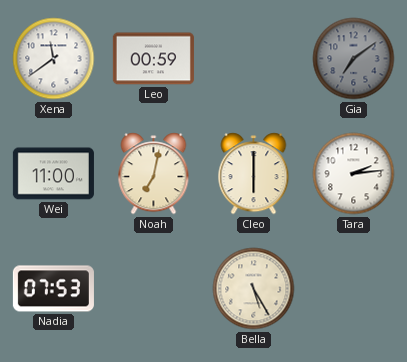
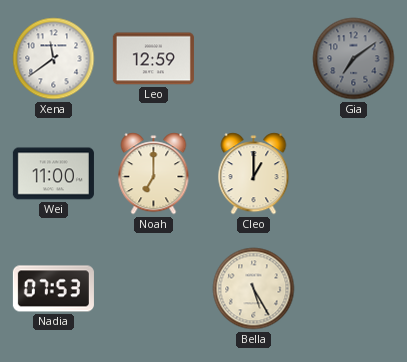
Leo: 00:59 -> 12:59
Noah: 7:02 -> 7:00
Cleo: 6:00 -> 1:00
Tara: 2:14 -> none
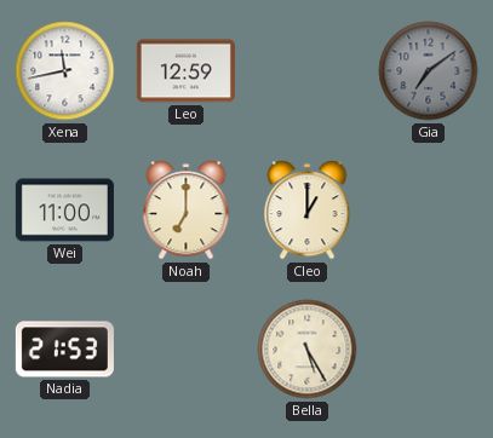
Xena: 11:39 -> 11:43
Nadia: 07:53 -> 21:53
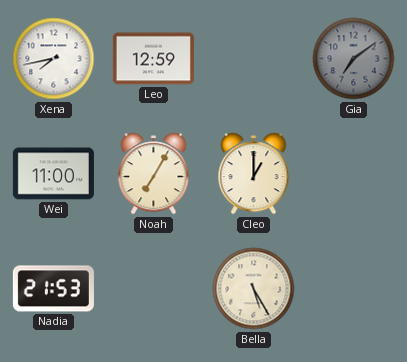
Xena: 11:43 -> 7:43
Noah: 7:00 -> 7:05
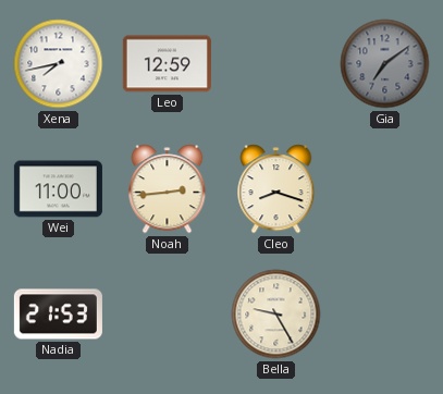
Noah: 7:05 -> 2:44
Cleo: 1:00 -> 8:18
Bella: 5:25 -> 9:25
